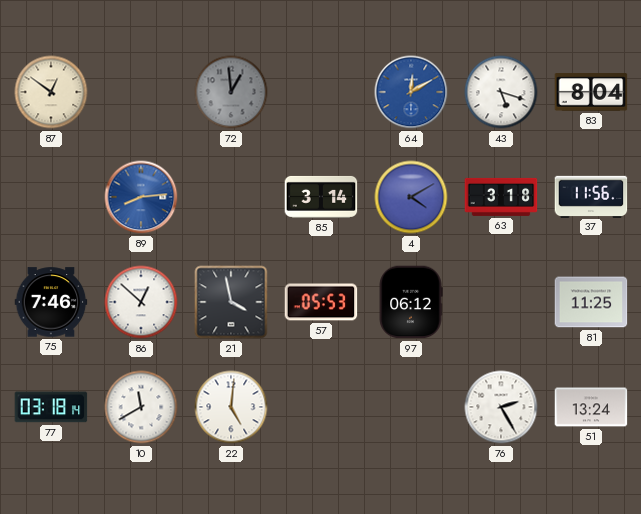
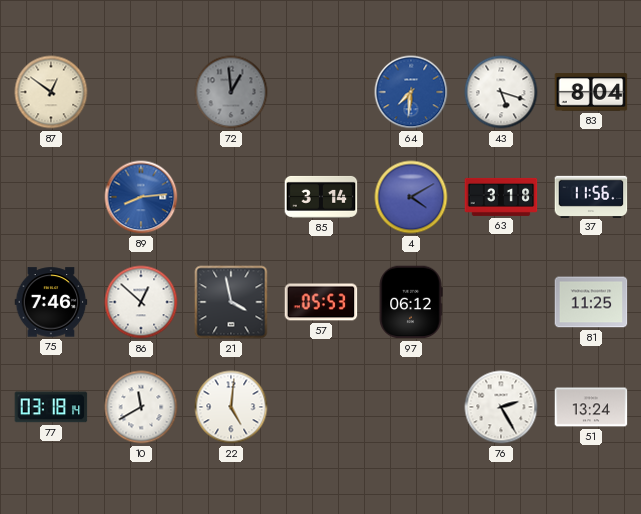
64: 12:10 -> 7:31
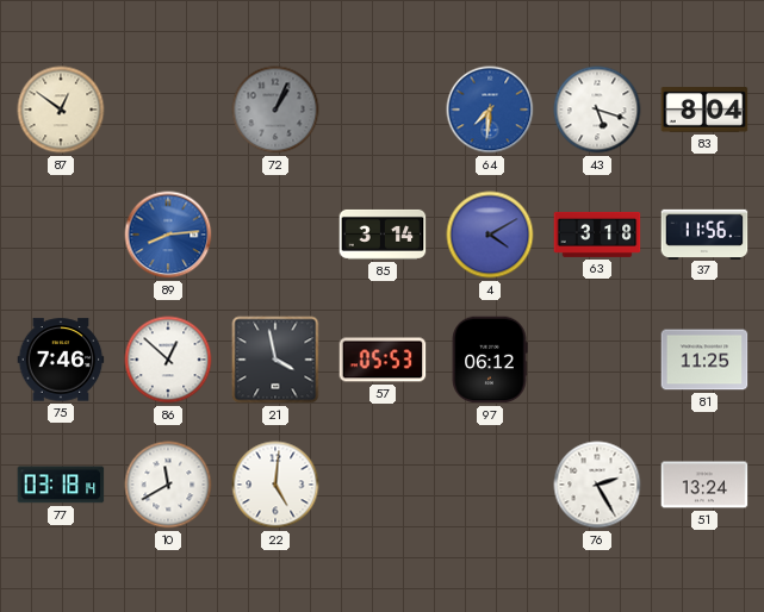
72: 12:59 -> 1:04
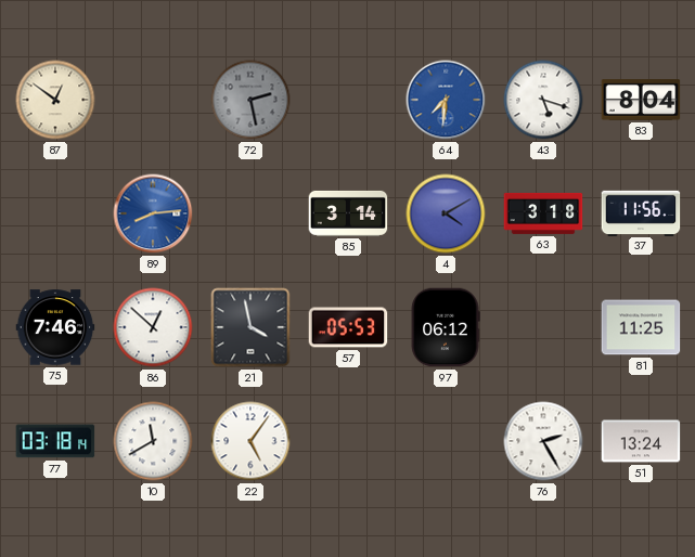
72: 1:04 -> 2:28
22: 5:01 -> 5:06
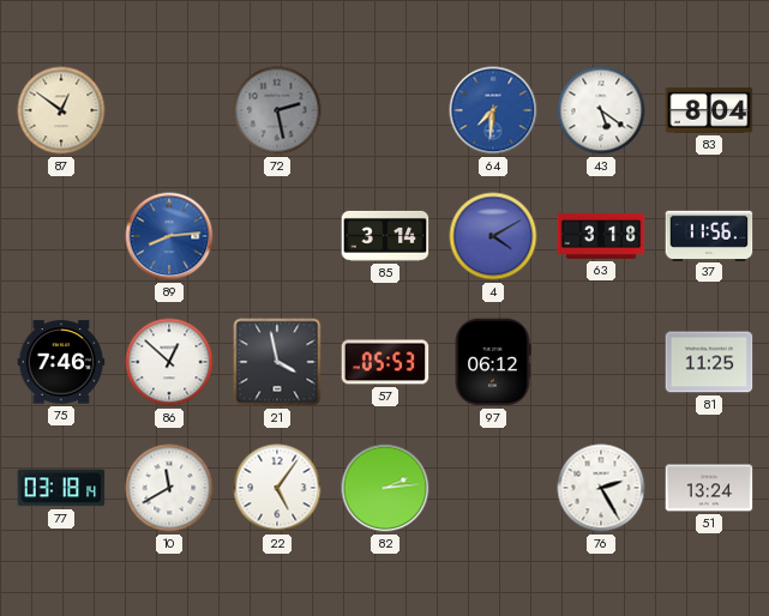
43: 5:18 -> 5:21
82: none -> 2:14
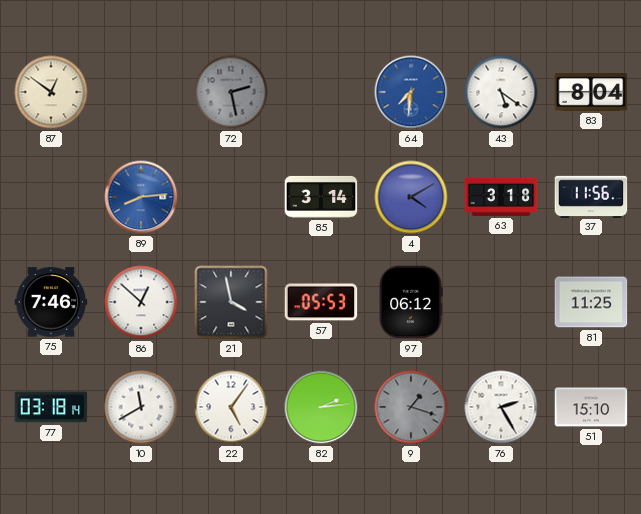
9: none -> 1:18
51: 13:24 -> 15:10
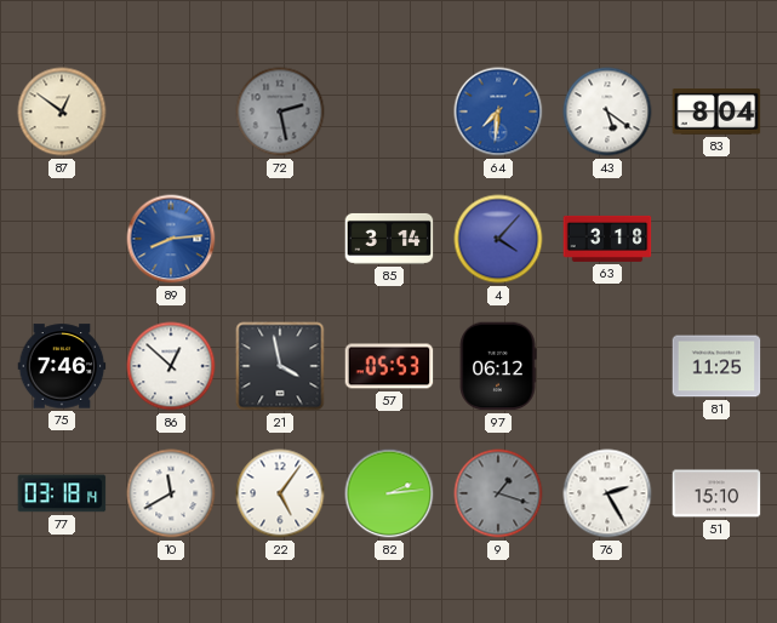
4: 4:10 -> 4:07
37: 11:56 -> none
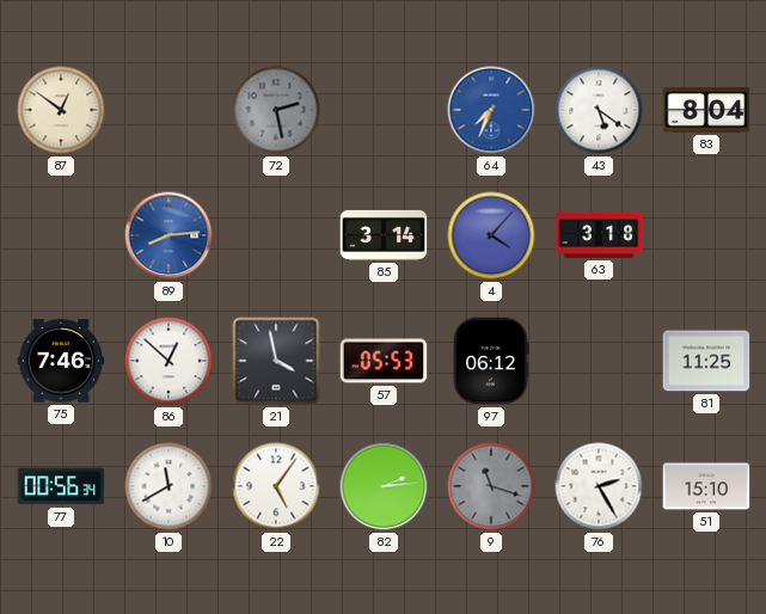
64: 7:31 -> 7:34
77: 03:18 -> 00:56
9: 1:18 -> 11:18
